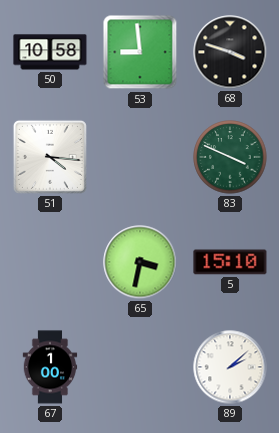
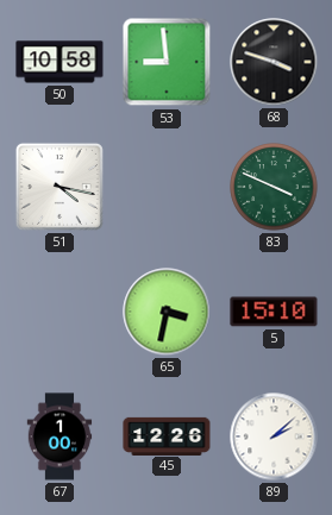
51: 4:16 -> 4:17
45: none -> 12:26
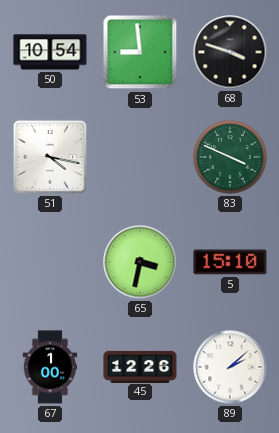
50: 10:58 -> 10:54
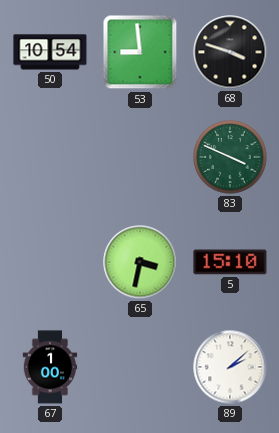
51: 4:17 -> none
45: 12:26 -> none
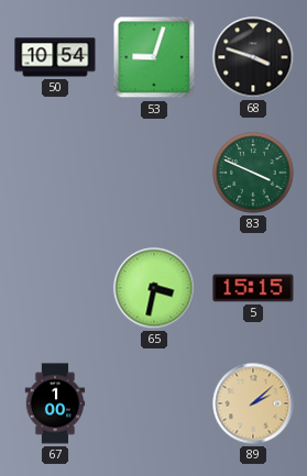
53: 8:59 -> 9:03
5: 15:10 -> 15:15
89 dial: white -> champagne
